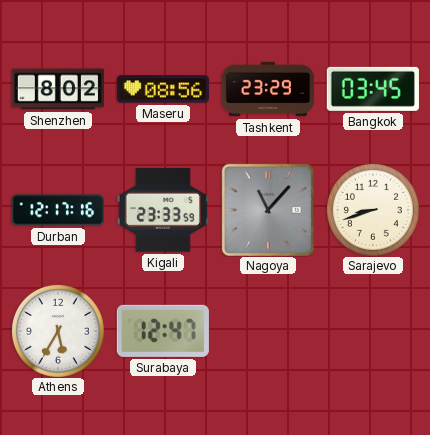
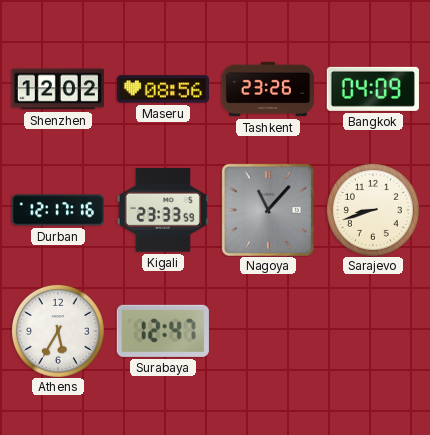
Shenzhen: 8:02 -> 12:02
Tashkent: 23:29 -> 23:26
Bangkok: 03:45 -> 04:09
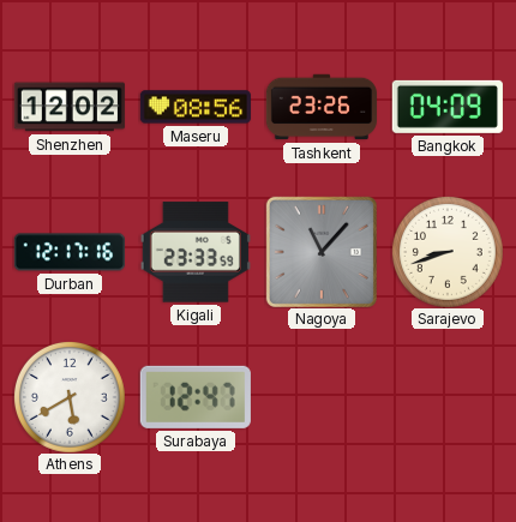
Athens: 5:35 -> 5:40
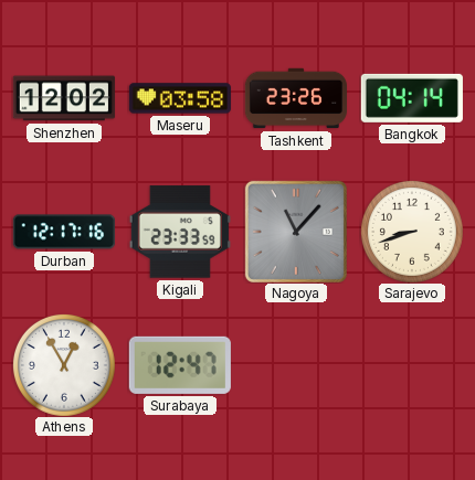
Maseru: 08:56 -> 03:58
Bangkok: 04:09 -> 04:14
Athens: 5:40 -> 12:55
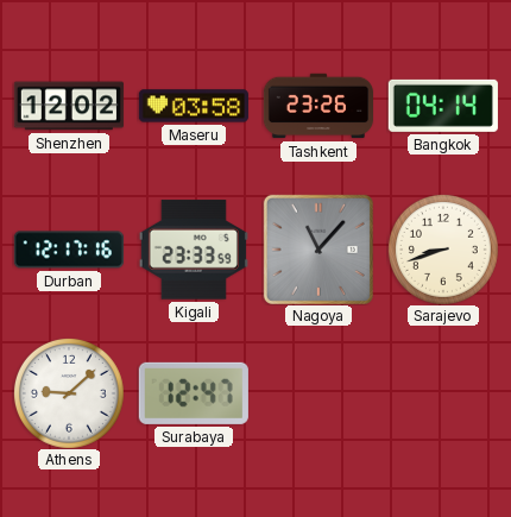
Athens: 12:55 -> 9:08
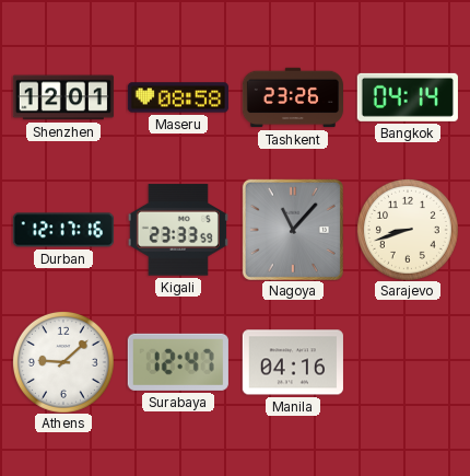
Shenzhen: 12:02 -> 12:01
Maseru: 03:58 -> 08:58
Manila: none -> 04:16
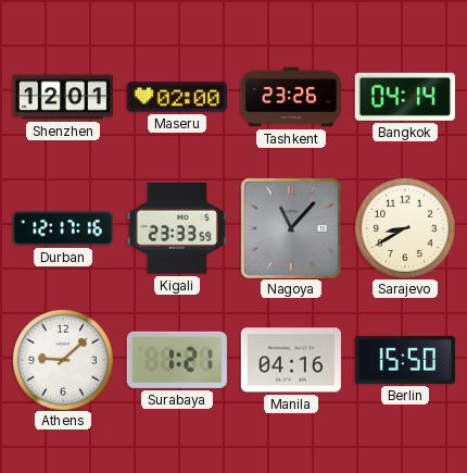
Maseru: 08:58 -> 02:00
Sarajevo: 8:42 -> 8:40
Surabaya: 12:47 -> 1:21
Berlin: none -> 15:50
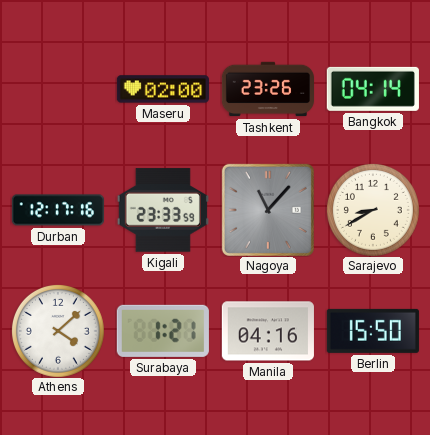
Shenzhen: 12:01 -> none
Athens: 9:08 -> 4:08
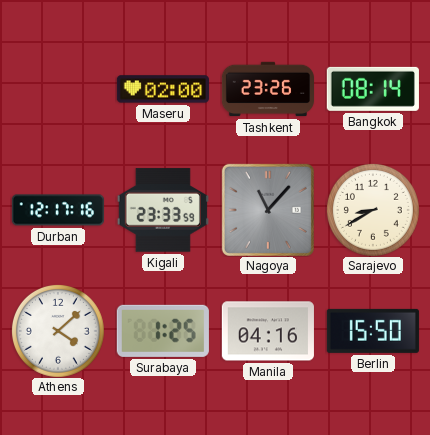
Bangkok: 04:14 -> 08:14
Surabaya: 1:21 -> 1:25
